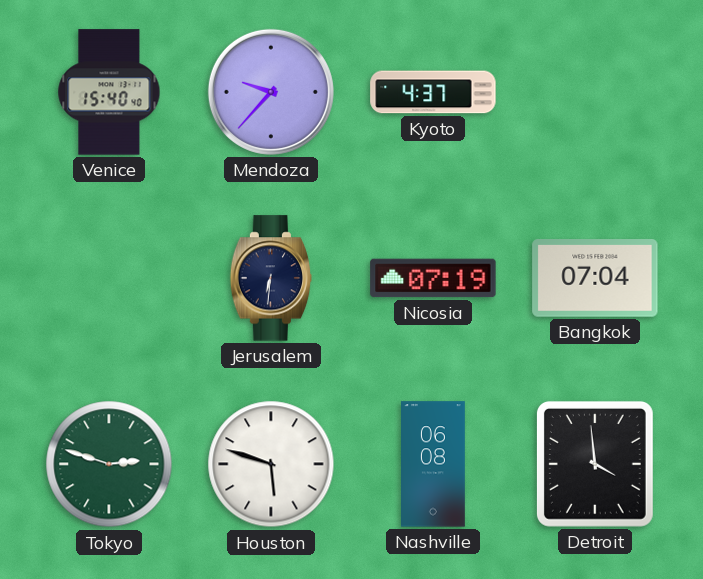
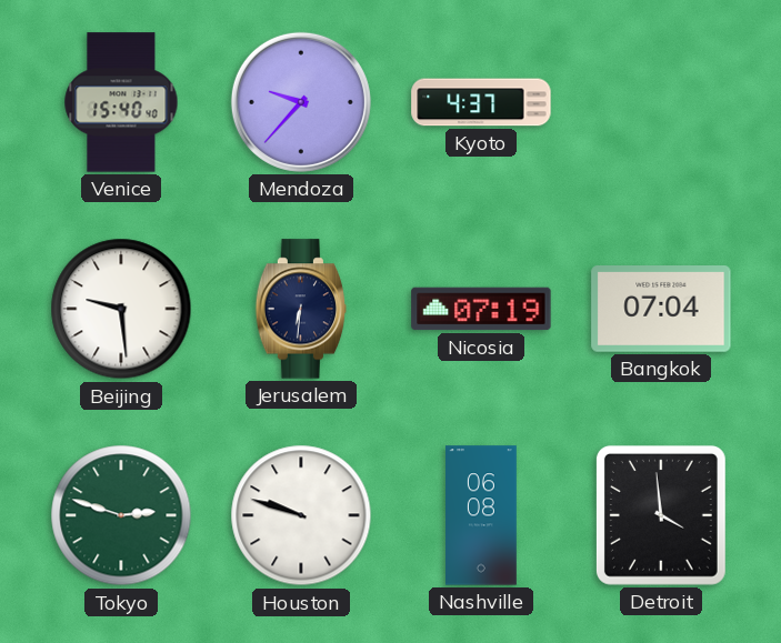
Beijing: none -> 9:29
Houston: 5:48 -> 9:48
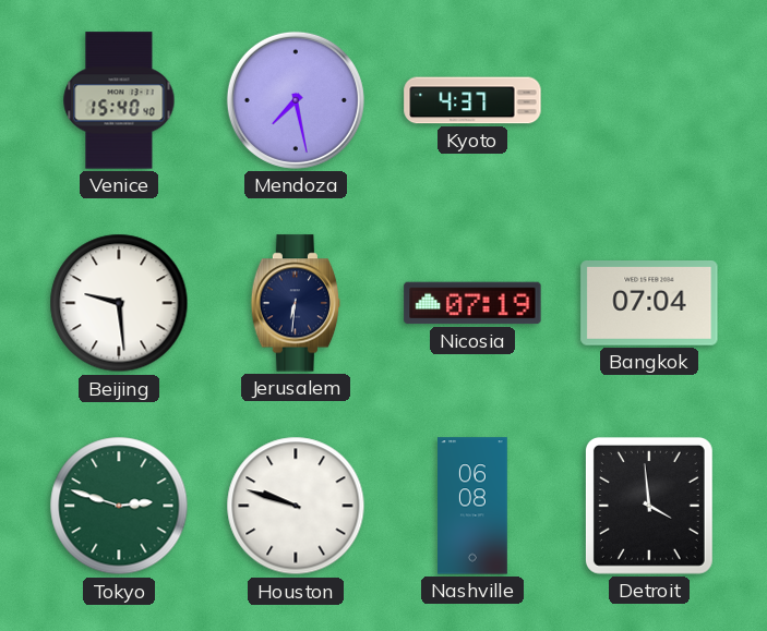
Mendoza: 9:37 -> 7:28
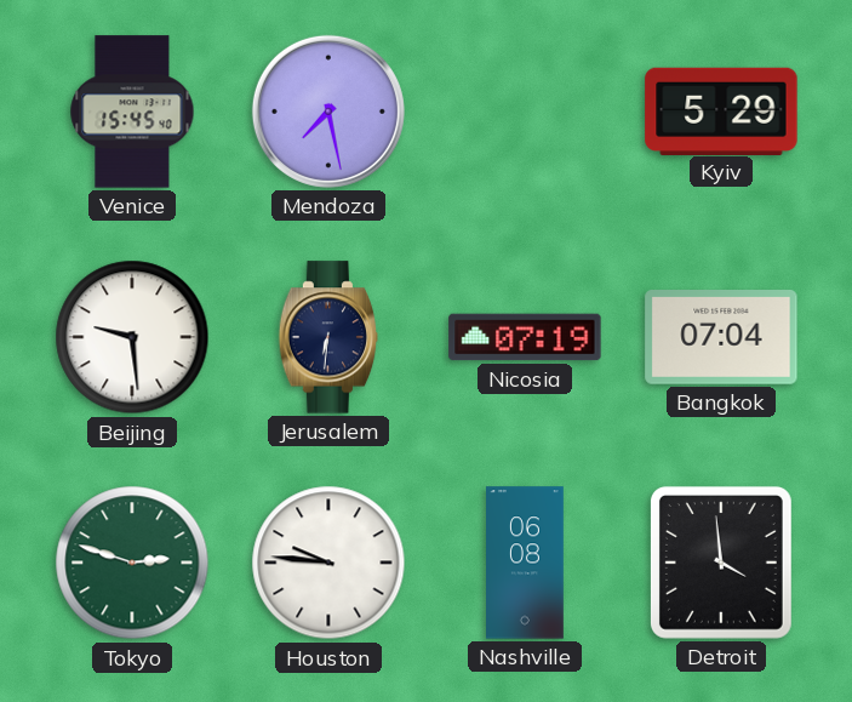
Venice: 15:40 -> 15:45
Kyoto: 4:37 -> none
Kyiv: none -> 5:29
Houston: 9:48 -> 9:46
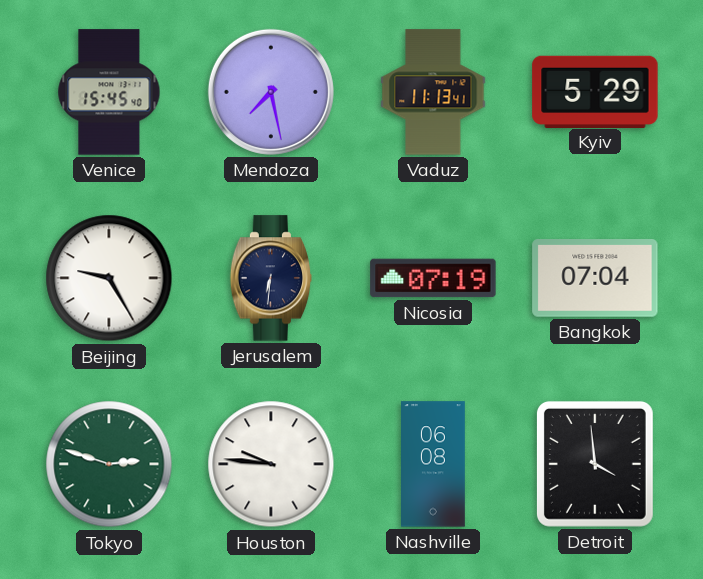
Vaduz: none -> 11:13
Beijing: 9:29 -> 9:25
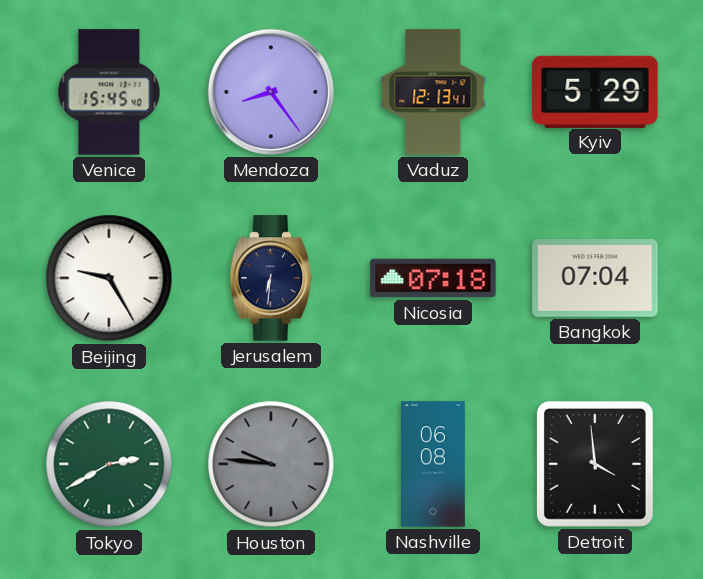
Mendoza: 7:28 -> 8:24
Vaduz: 11:13 -> 12:13
Nicosia: 07:19 -> 07:18
Tokyo: 2:48 -> 2:40
Houston dial: white -> grey
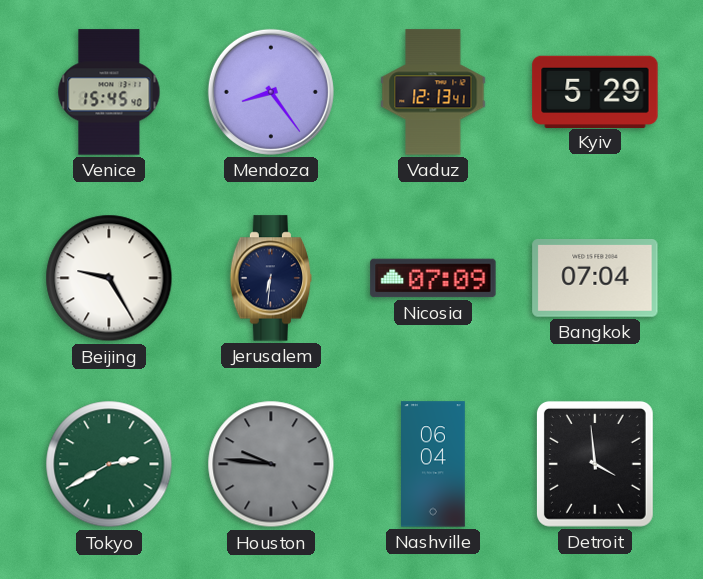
Nicosia: 07:18 -> 07:09
Nashville: 06:08 -> 06:04
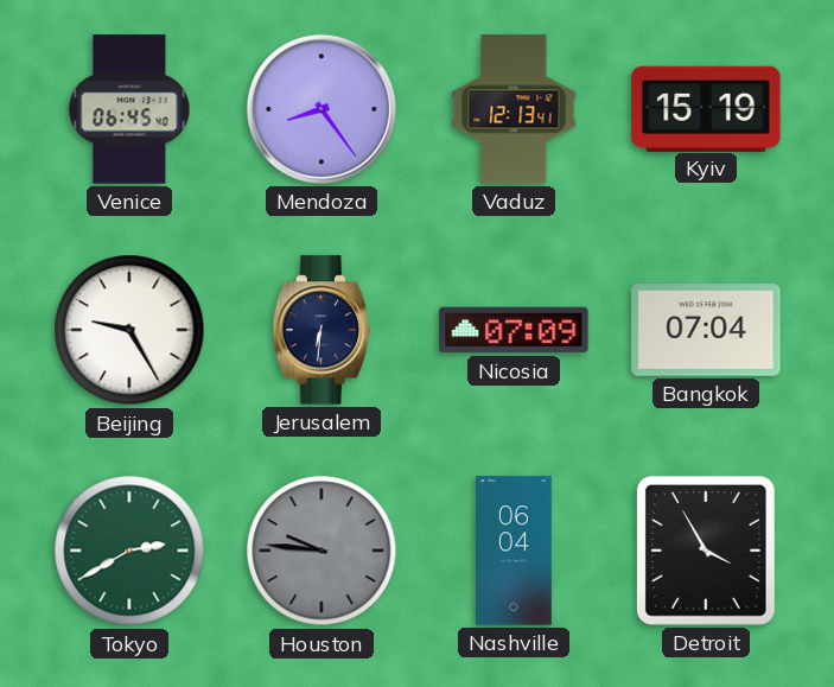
Venice: 15:45 -> 06:45
Kyiv: 5:29 -> 15:19
Detroit: 3:59 -> 3:55
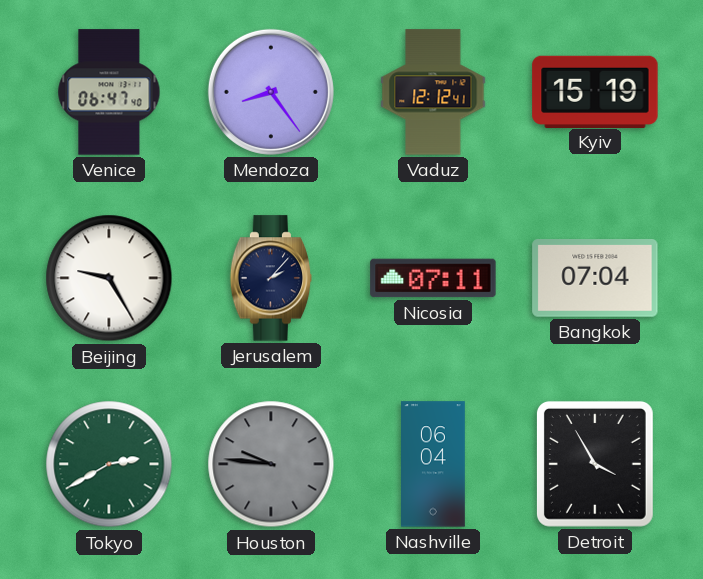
Venice: 06:45 -> 06:47
Vaduz: 12:13 -> 12:12
Jerusalem: 6:31 -> 2:07
Nicosia: 07:09 -> 07:11
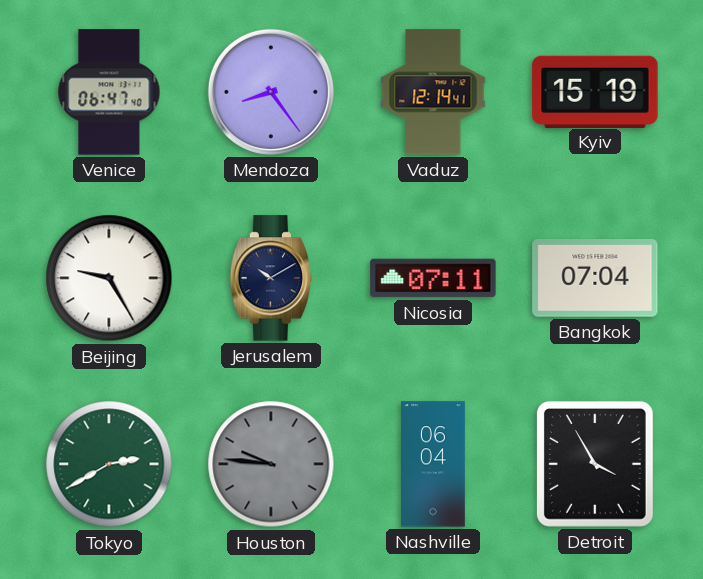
Vaduz: 12:12 -> 12:14
Jerusalem: 2:07 -> 10:10
